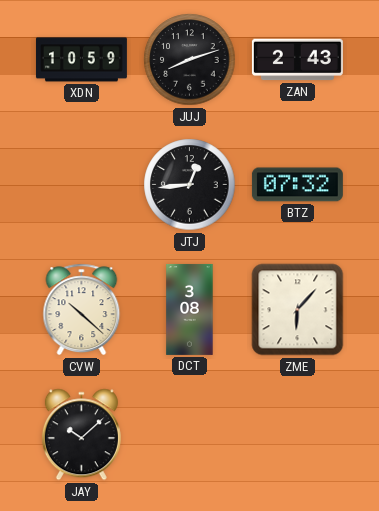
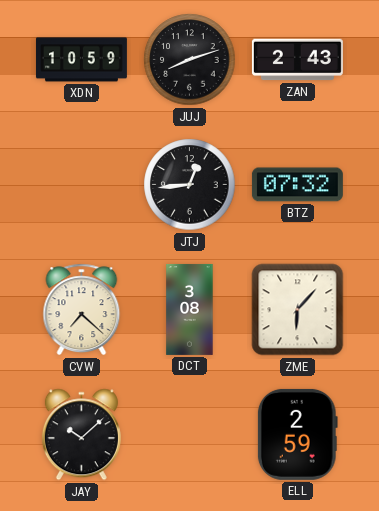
CVW: 10:22 -> 7:22
ELL: none -> 2:59
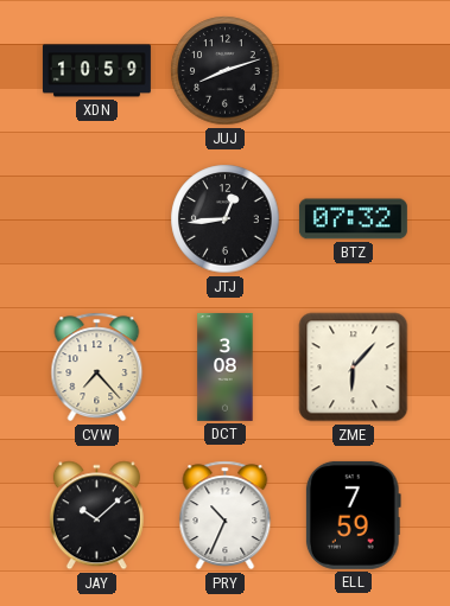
ZAN: 2:43 -> none
CVW: 7:22 -> 7:23
PRY: none -> 10:34
ELL: 2:59 -> 7:59
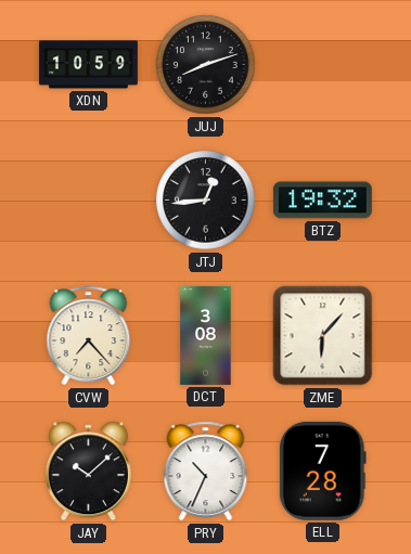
BTZ: 07:32 -> 19:32
ELL: 7:59 -> 7:28
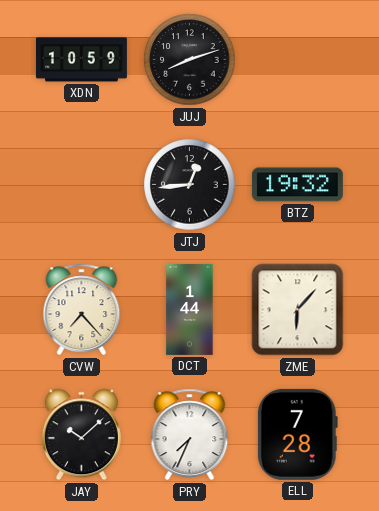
DCT: 3:08 -> 1:44
PRY: 10:34 -> 7:34
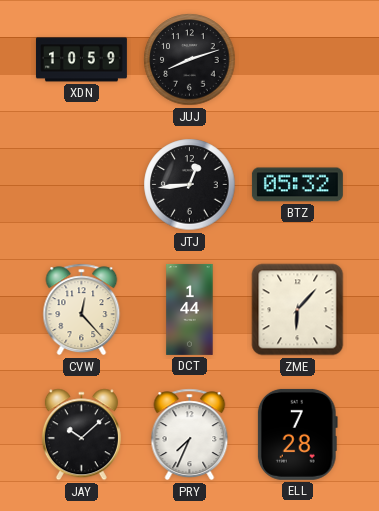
BTZ: 19:32 -> 05:32
CVW: 7:23 -> 12:23
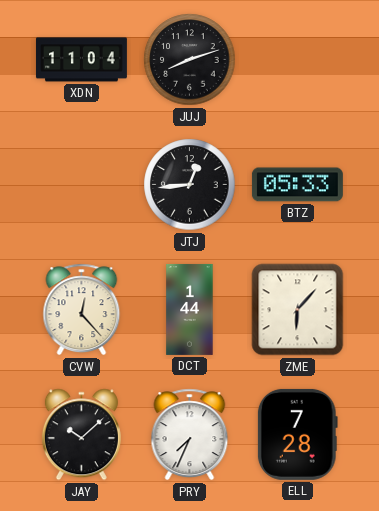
XDN: 10:59 -> 11:04
BTZ: 05:32 -> 05:33
